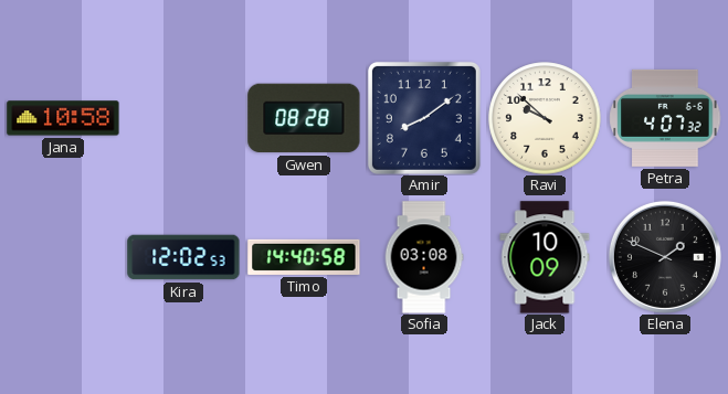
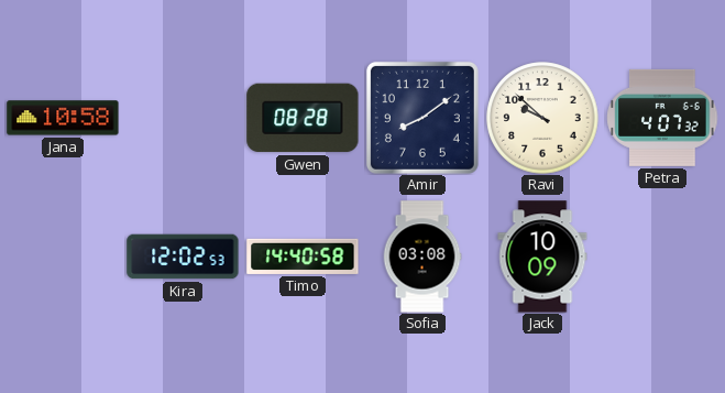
Elena: 1:49 -> none
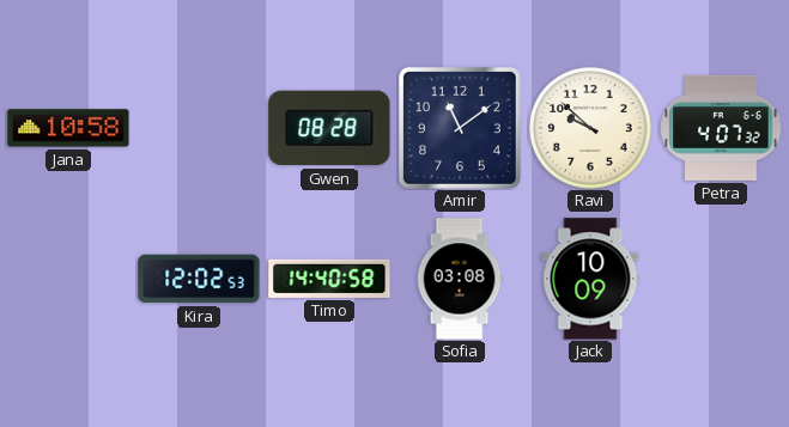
Amir: 8:09 -> 11:09
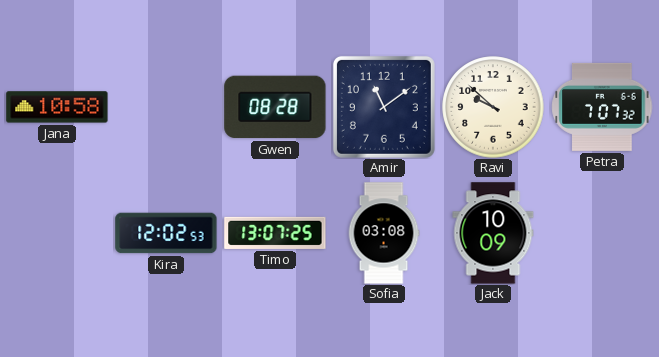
Petra: 4:07 -> 7:07
Timo: 14:40 -> 13:07
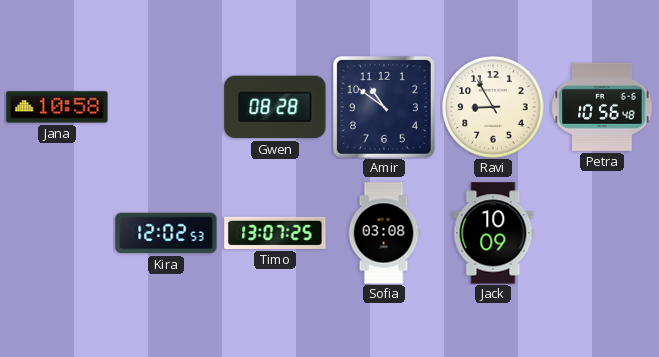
Amir: 11:09 -> 10:51
Ravi: 9:52 -> 8:55
Petra: 7:07 -> 10:56
